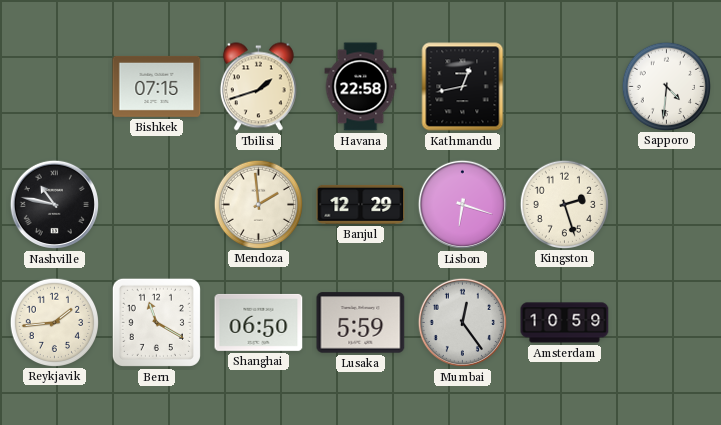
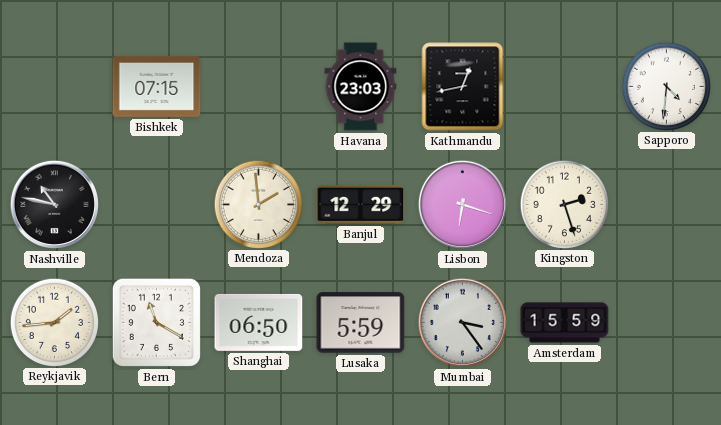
Tbilisi: 1:42 -> none
Havana: 22:58 -> 23:03
Mumbai: 12:24 -> 3:24
Amsterdam: 10:59 -> 15:59
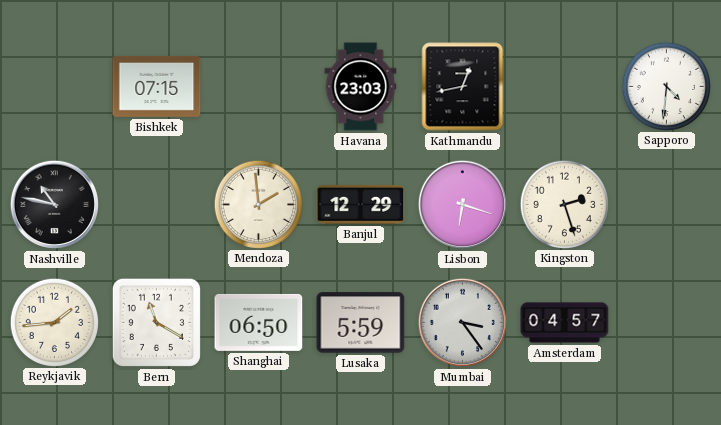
Amsterdam: 15:59 -> 04:57
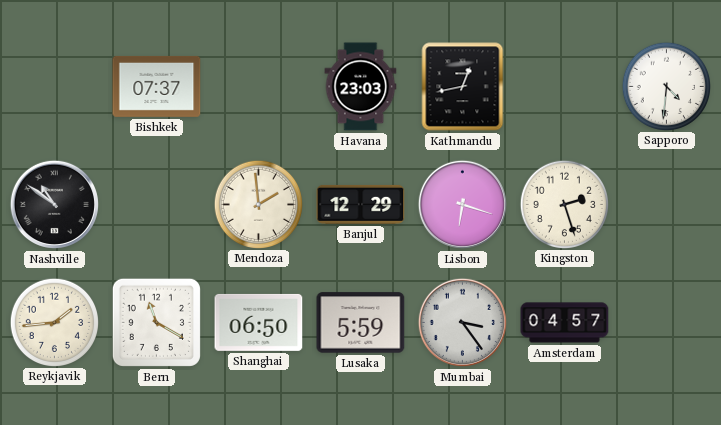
Bishkek: 07:15 -> 07:37
Nashville: 10:47 -> 10:51
